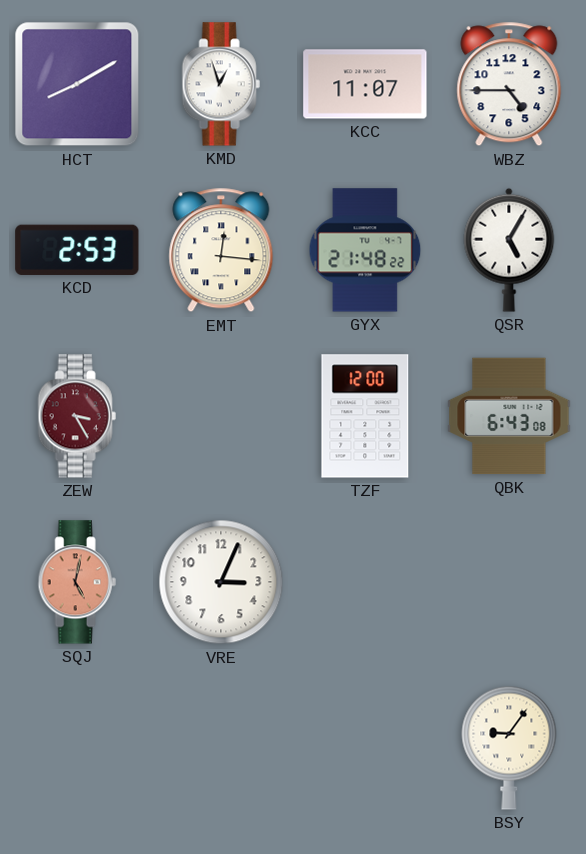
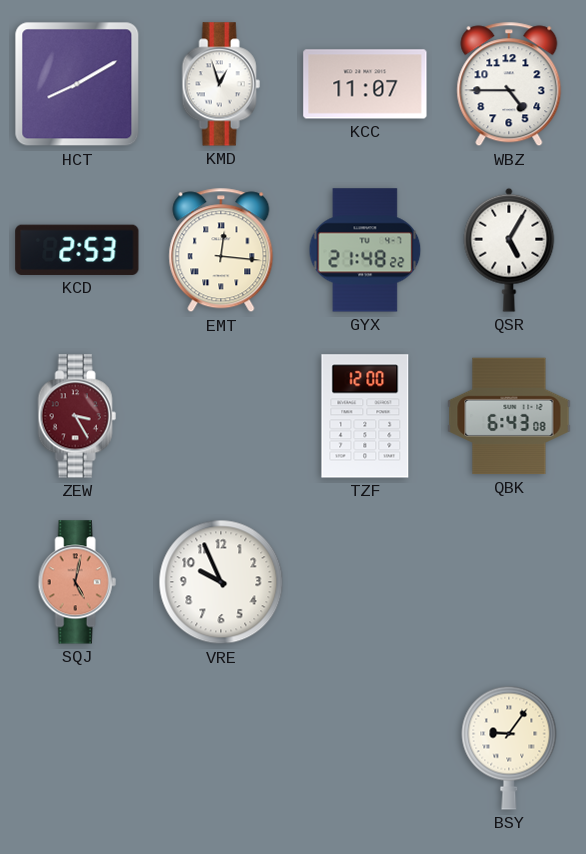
VRE: 3:04 -> 9:56
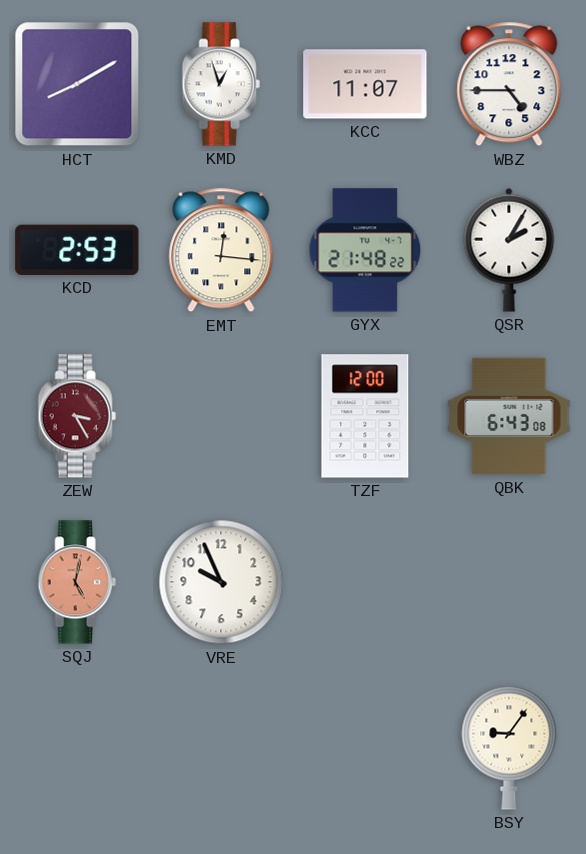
QSR: 5:05 -> 2:05
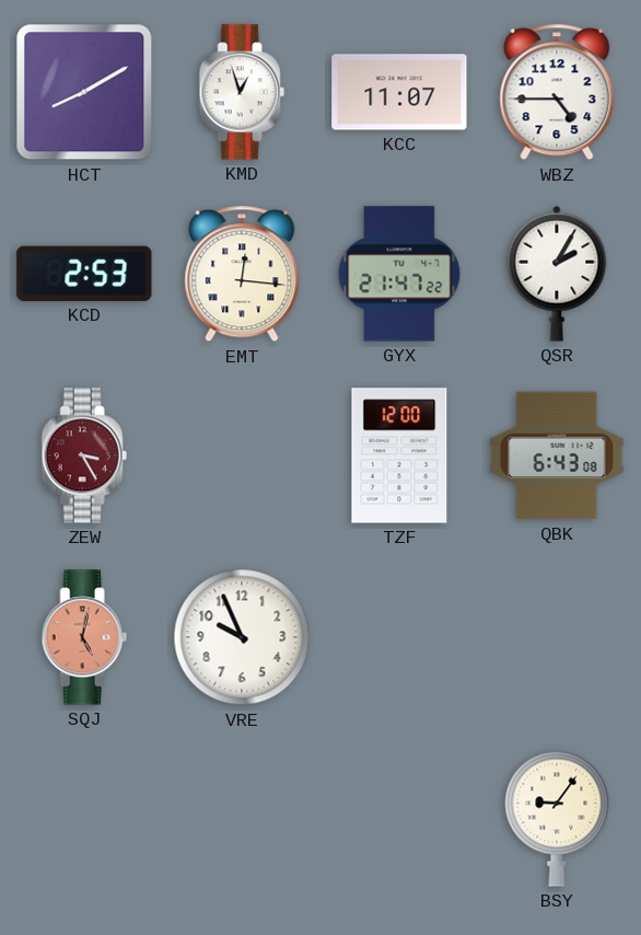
GYX: 21:48 -> 21:47
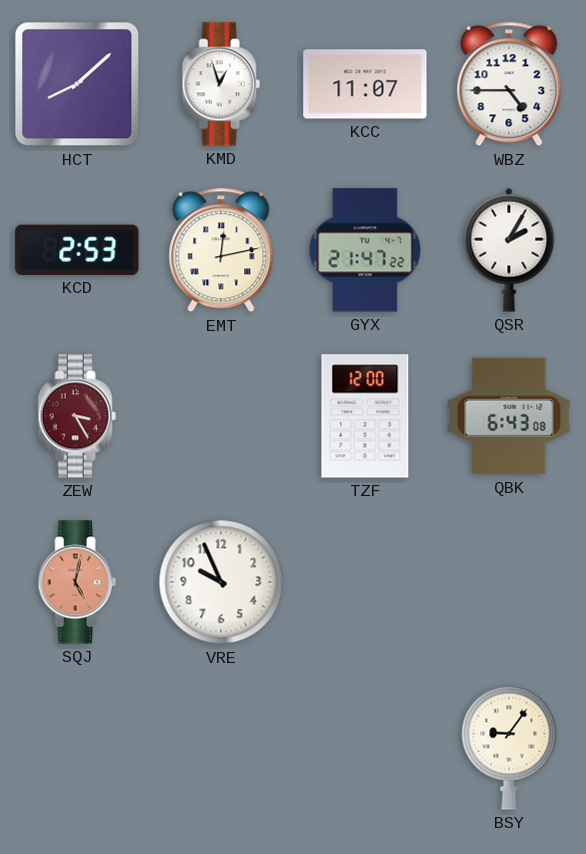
HCT: 8:10 -> 8:08
EMT: 12:16 -> 12:13
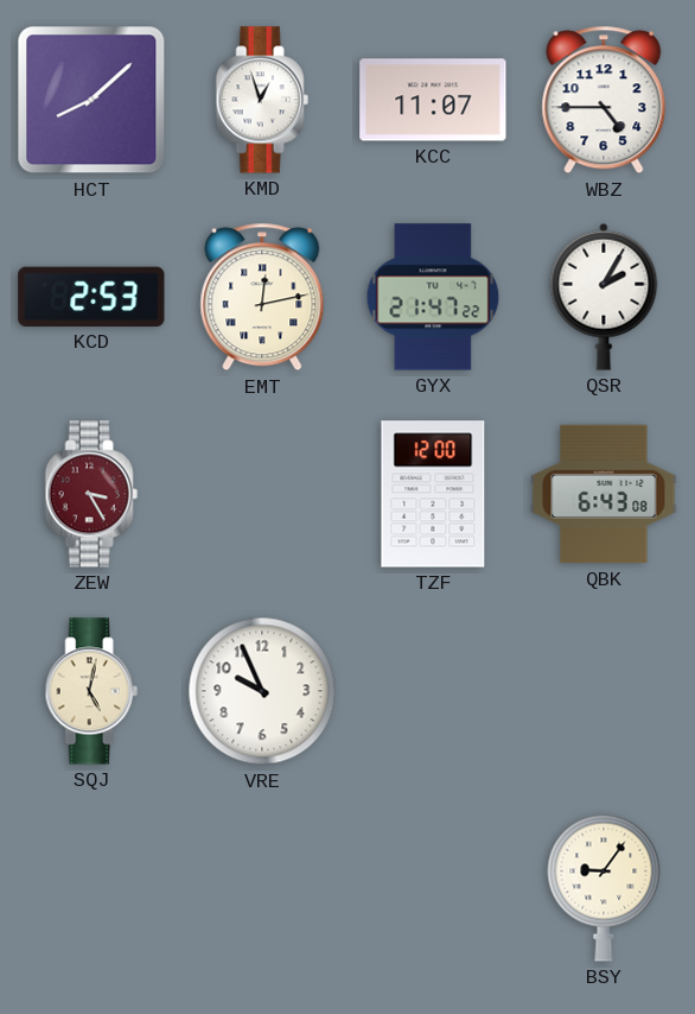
SQJ dial: salmon -> cream
